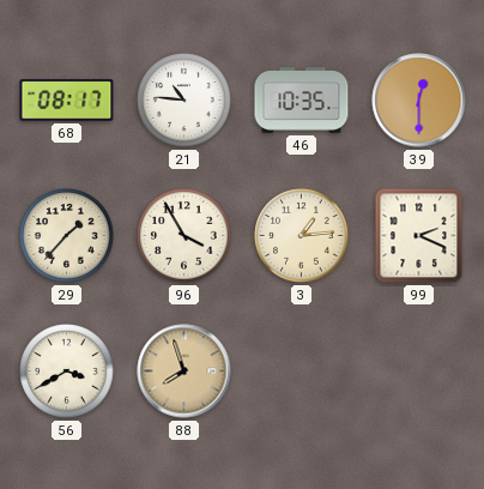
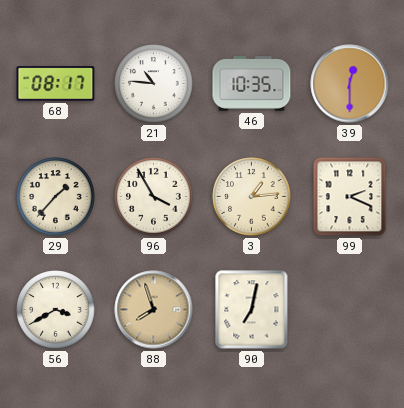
90: none -> 7:02
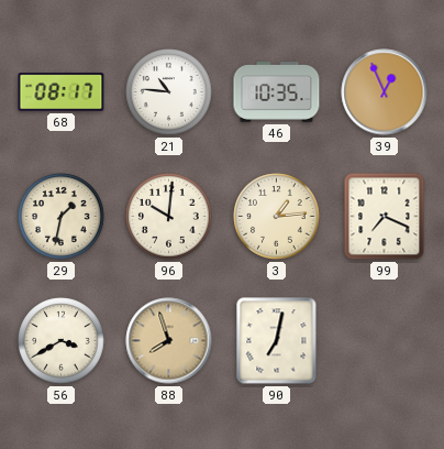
39: 12:30 -> 12:56
29: 1:37 -> 1:32
96: 3:55 -> 10:01
99: 2:19 -> 7:19
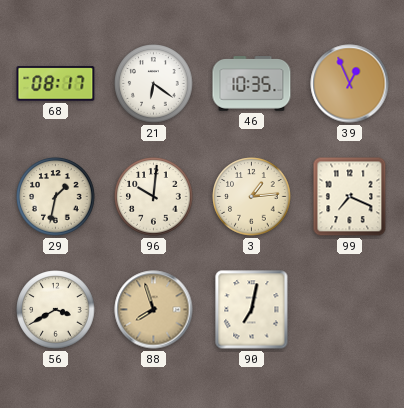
21: 10:46 -> 6:21
